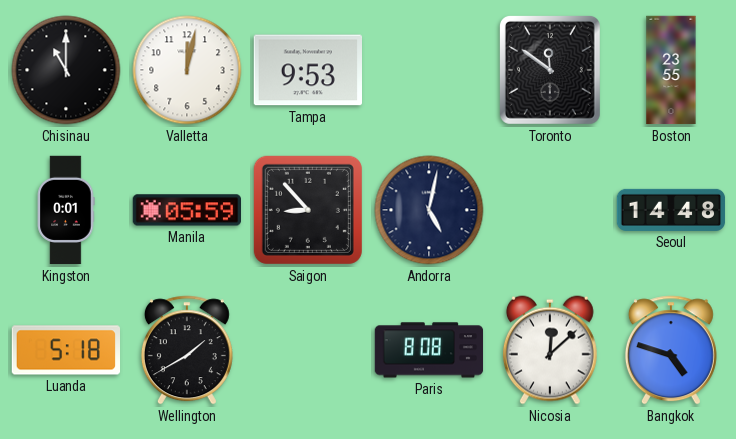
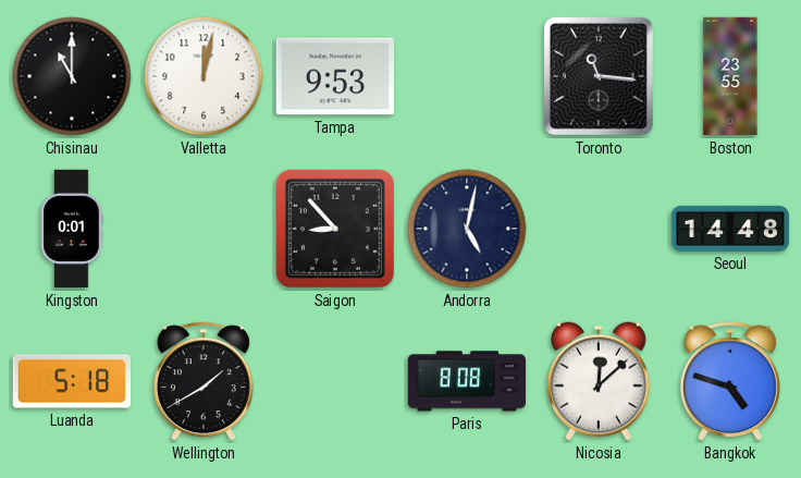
Toronto: 11:51 -> 11:16
Manila: 05:59 -> none
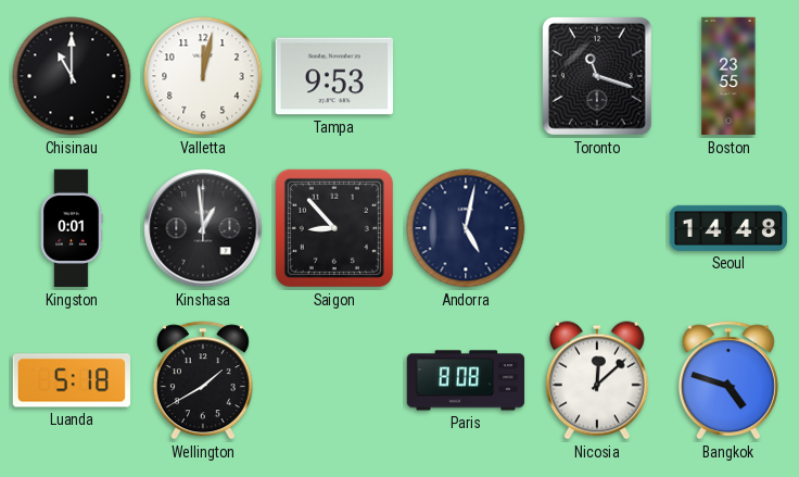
Toronto: 11:16 -> 11:18
Kinshasa: none -> 12:59
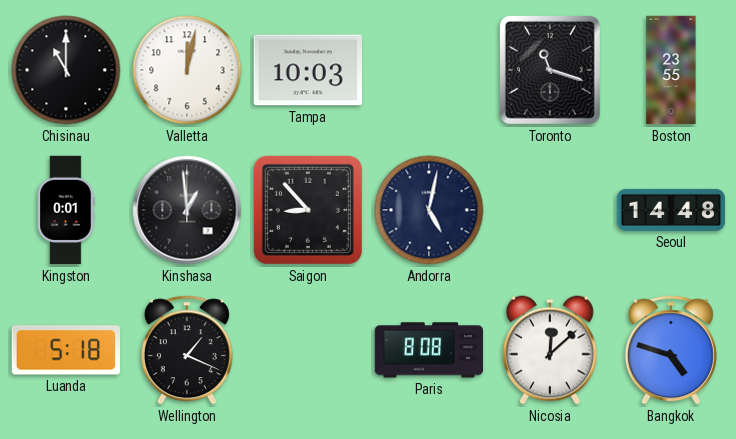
Tampa: 9:53 -> 10:03
Wellington: 1:40 -> 1:19
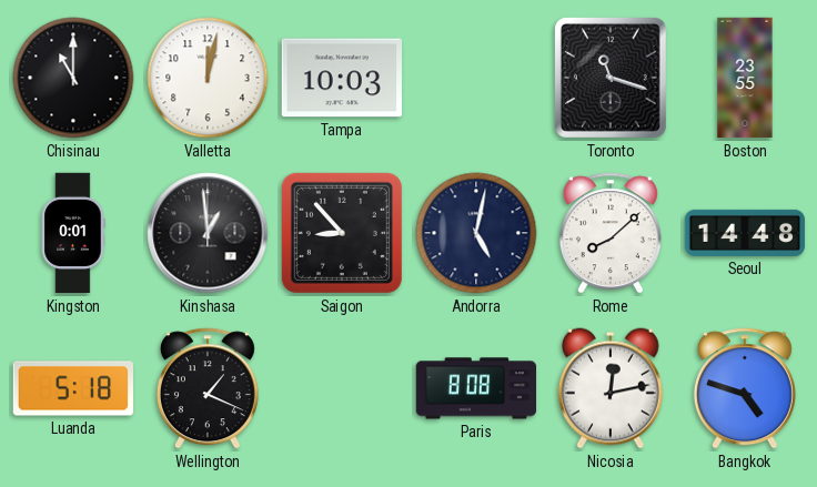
Rome: none -> 8:08
Nicosia: 12:08 -> 12:13
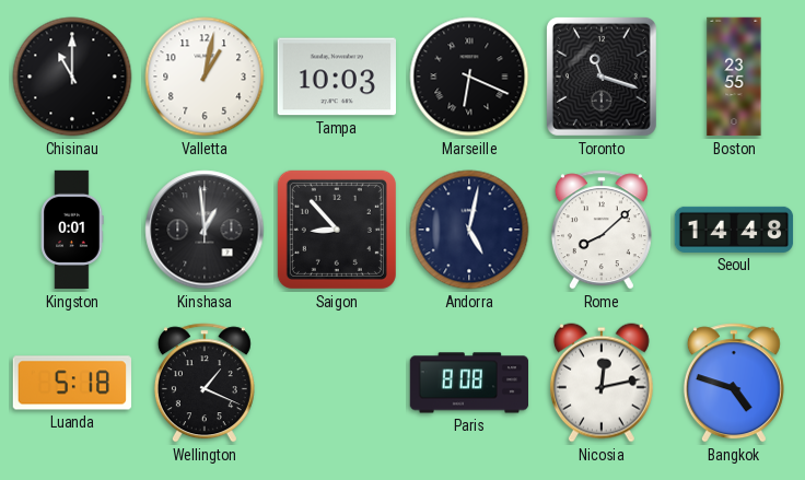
Valletta: 12:02 -> 1:02
Marseille: none -> 6:19
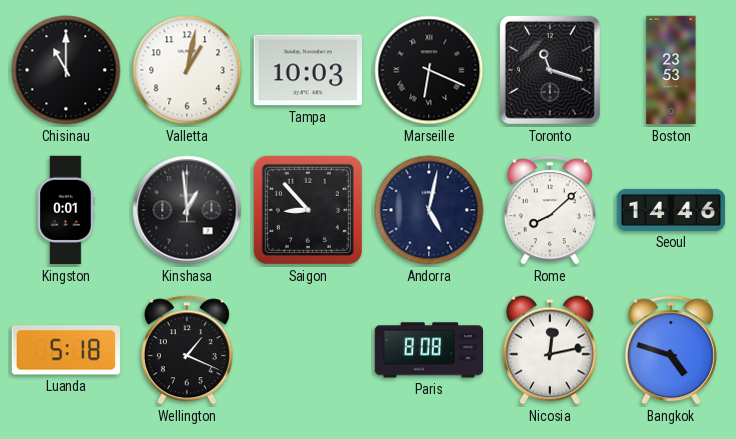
Boston: 23:55 -> 23:53
Seoul: 14:48 -> 14:46
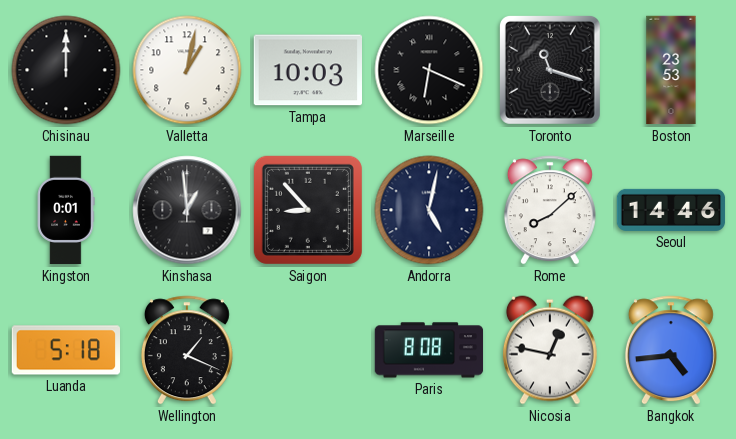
Chisinau: 11:00 -> 12:00
Nicosia: 12:13 -> 12:47
Bangkok: 4:48 -> 4:44
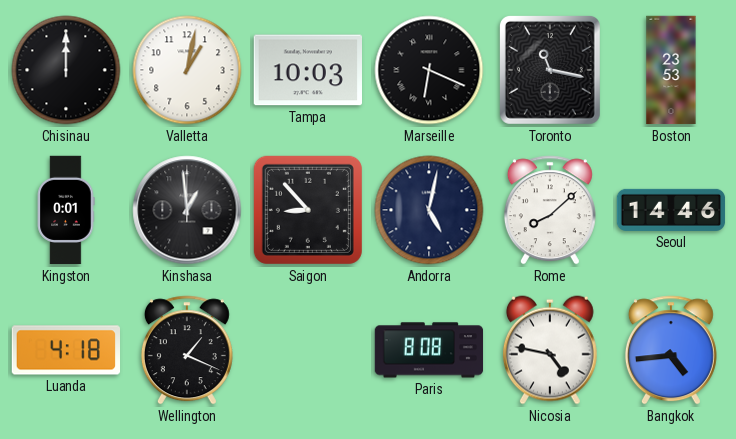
Toronto: 11:18 -> 11:17
Luanda: 5:18 -> 4:18
Nicosia: 12:47 -> 4:47
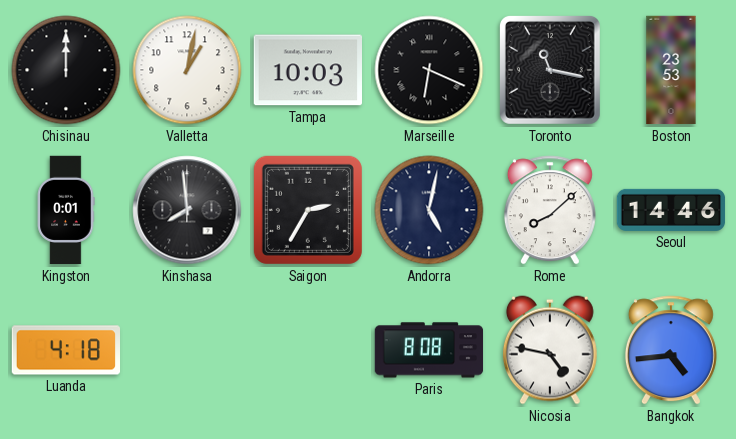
Kinshasa: 12:59 -> 7:59
Saigon: 8:53 -> 2:35
Wellington: 1:19 -> none
